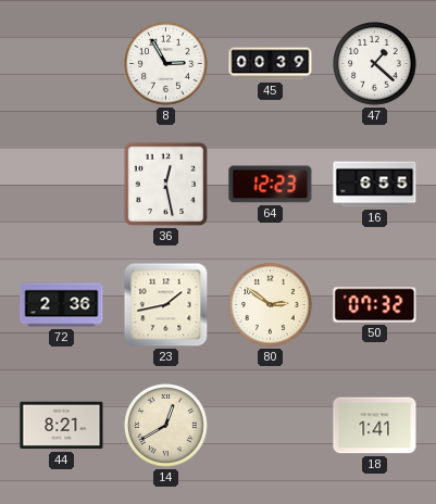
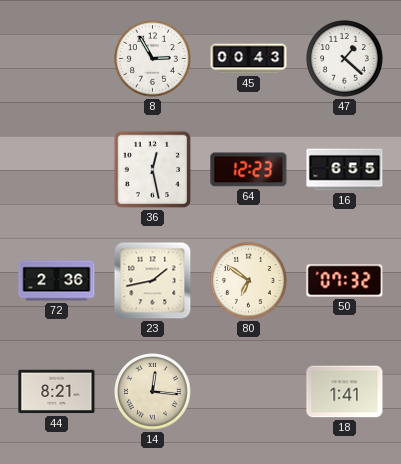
45: 00:39 -> 00:43
80: 2:51 -> 6:51
14: 12:40 -> 12:16
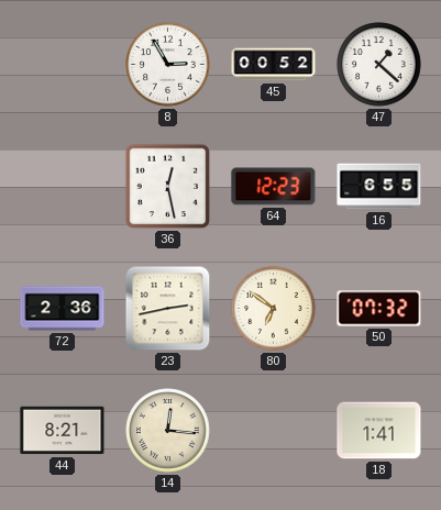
45: 00:43 -> 00:52
23: 1:43 -> 2:43
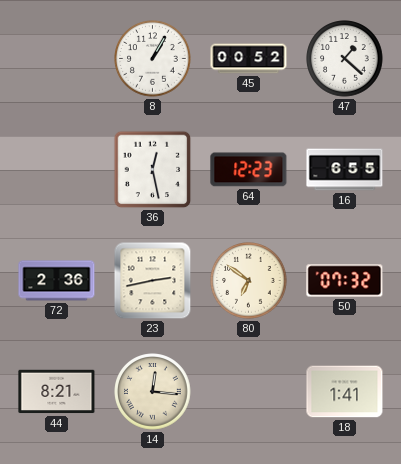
8: 2:55 -> 1:05
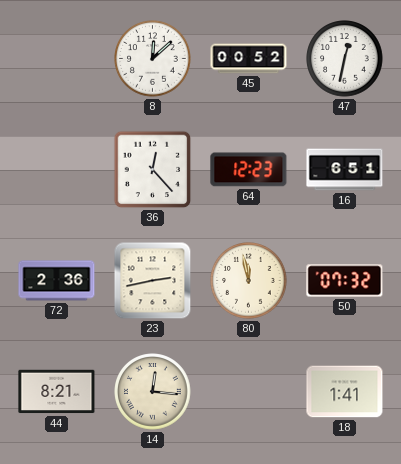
8: 1:05 -> 12:08
47: 1:22 -> 12:32
36: 12:28 -> 12:23
16: 6:55 -> 6:51
80: 6:51 -> 11:58
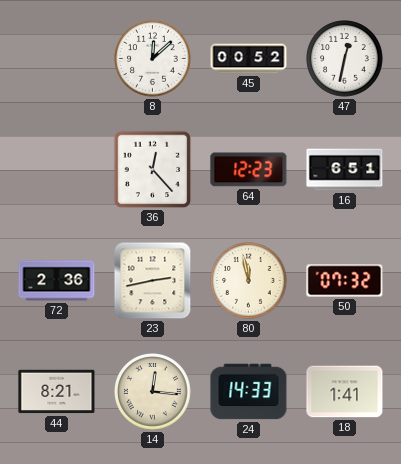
24: none -> 14:33
